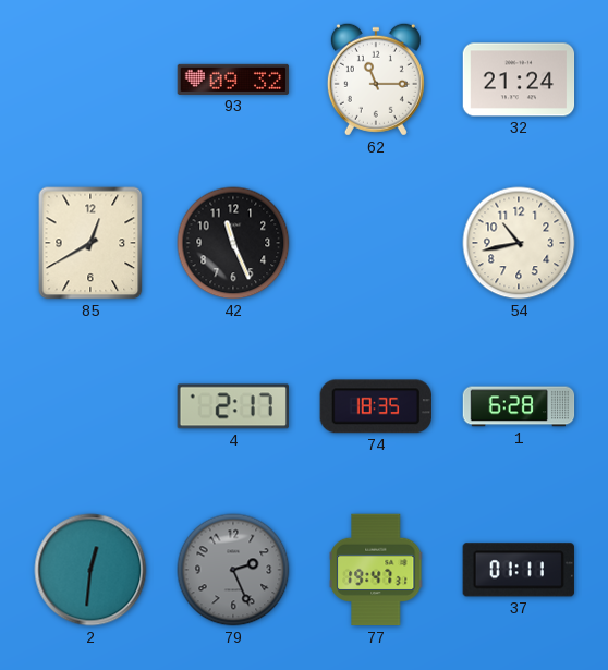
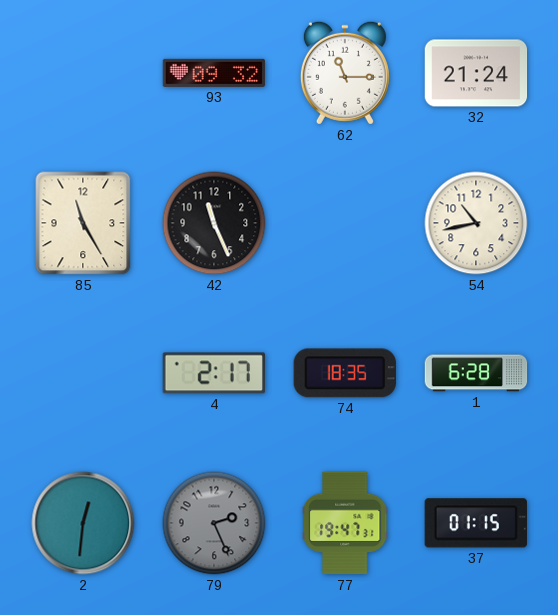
85: 12:40 -> 11:25
37: 01:11 -> 01:15
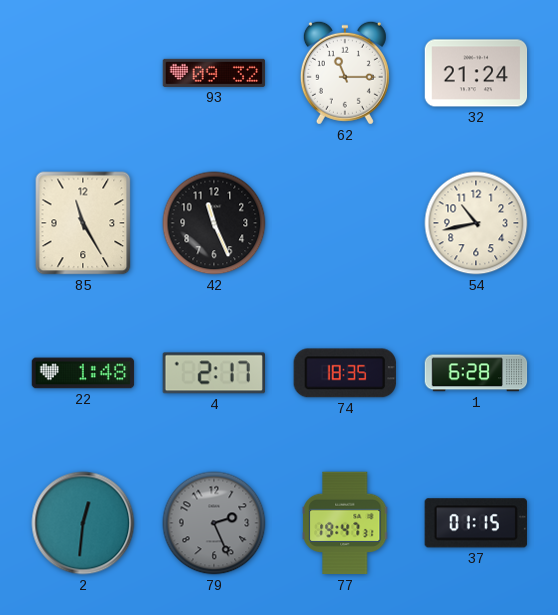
22: none -> 1:48
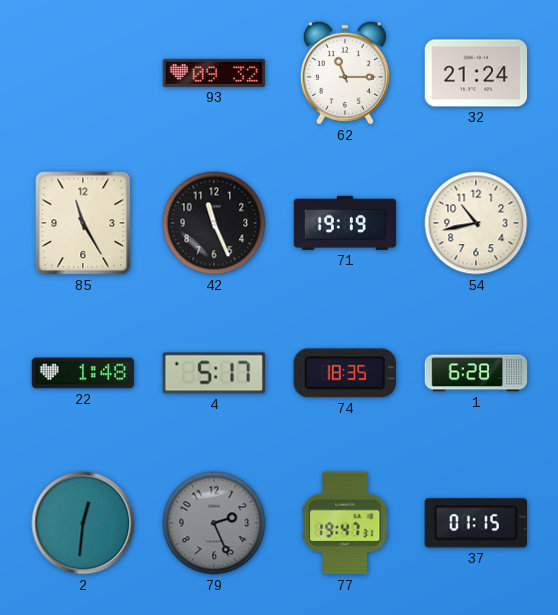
71: none -> 19:19
4: 2:17 -> 5:17
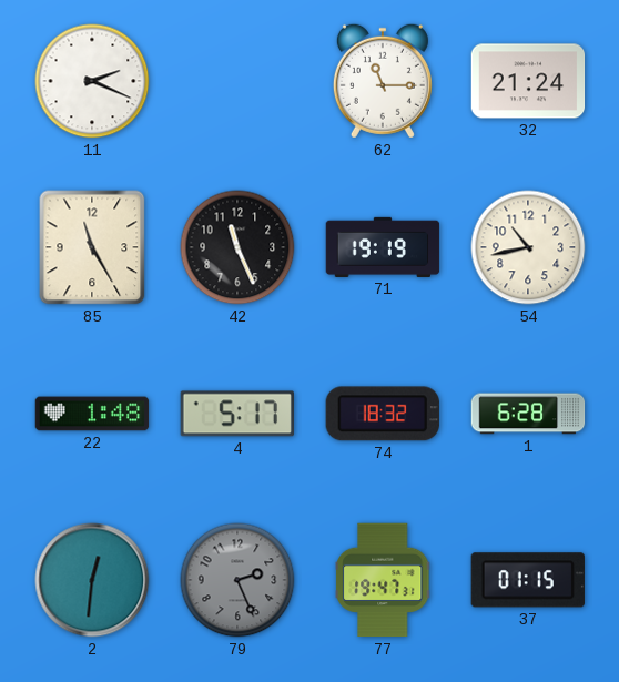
11: none -> 2:19
93: 09:32 -> none
74: 18:35 -> 18:32
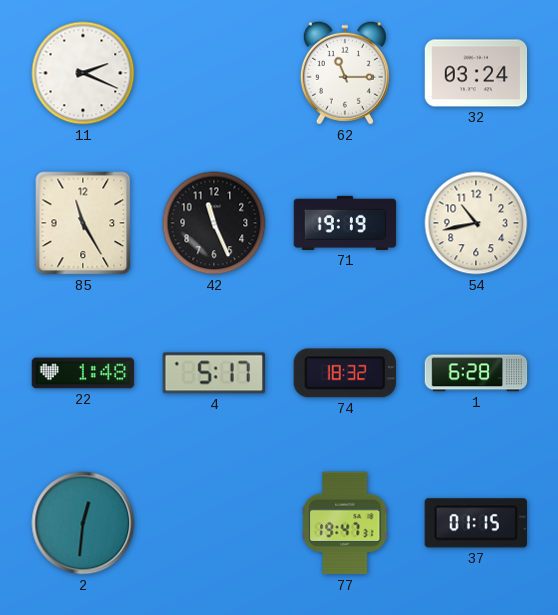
32: 21:24 -> 03:24
79: 2:26 -> none
